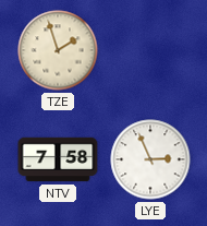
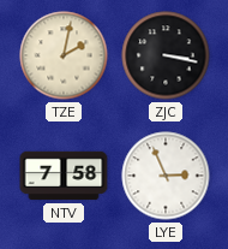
TZE: 1:57 -> 2:02
ZJC: none -> 3:17
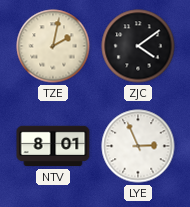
ZJC: 3:17 -> 4:09
NTV: 7:58 -> 8:01
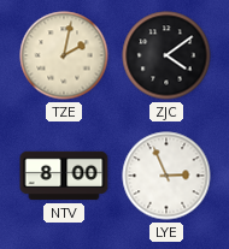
NTV: 8:01 -> 8:00
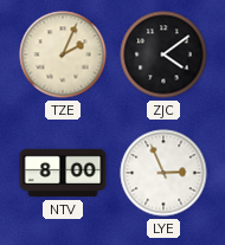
TZE: 2:02 -> 2:04
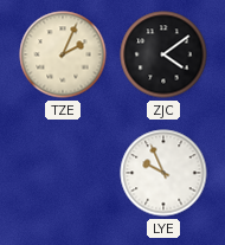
NTV: 8:00 -> none
LYE: 2:56 -> 9:56
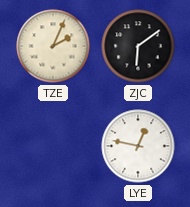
ZJC: 4:09 -> 6:09
LYE: 9:56 -> 12:47
